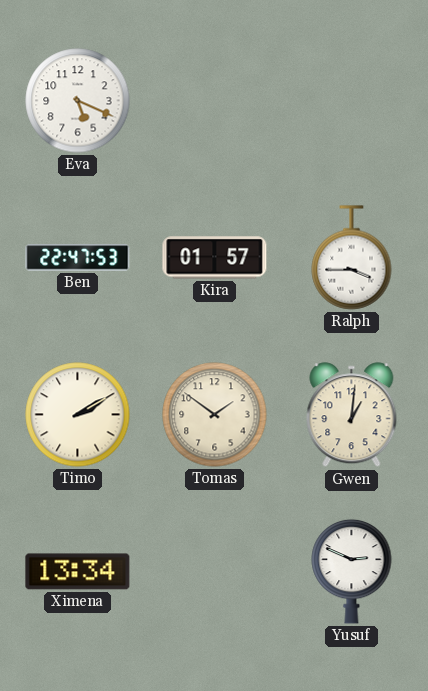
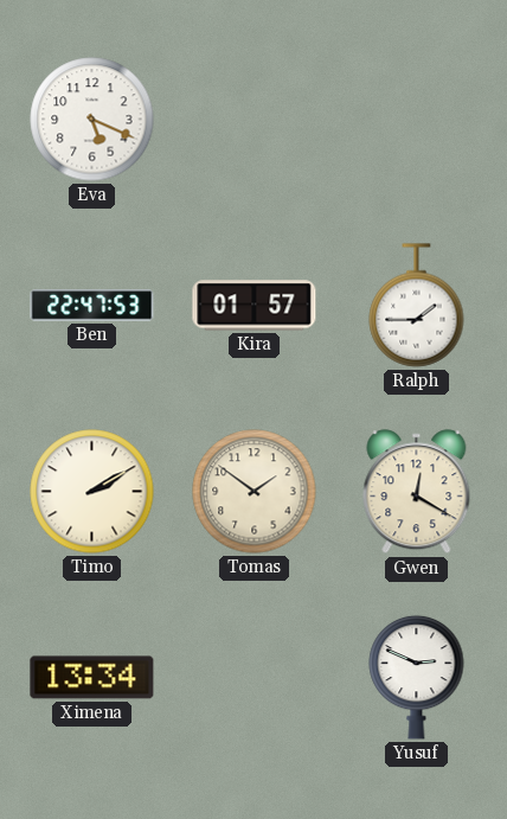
Ralph: 3:45 -> 1:45
Gwen: 1:01 -> 12:20
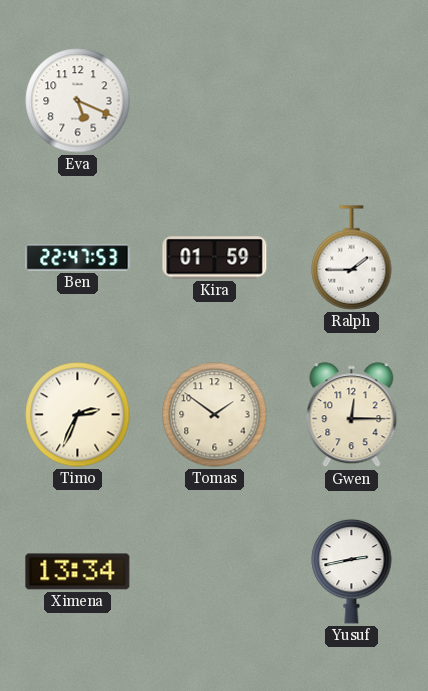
Kira: 01:57 -> 01:59
Timo: 2:10 -> 2:34
Gwen: 12:20 -> 12:15
Yusuf: 2:49 -> 2:43
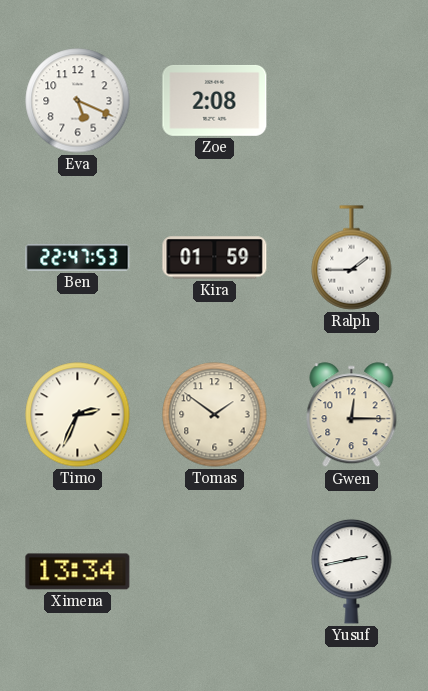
Zoe: none -> 2:08
